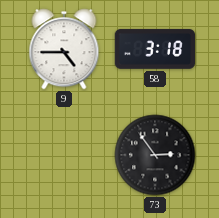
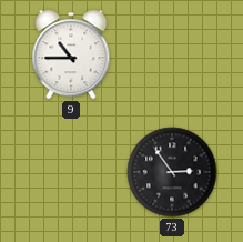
9: 4:45 -> 10:45
58: 3:18 -> none
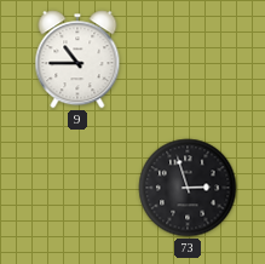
73: 2:54 -> 2:57
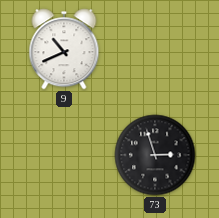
9: 10:45 -> 10:41
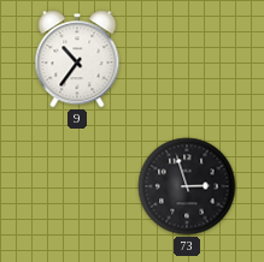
9: 10:41 -> 10:36
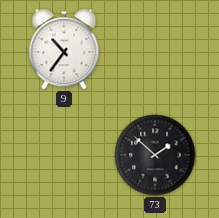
73: 2:57 -> 1:52
